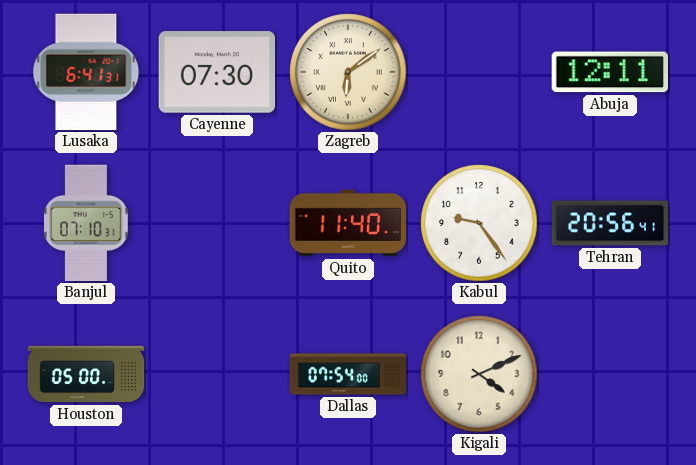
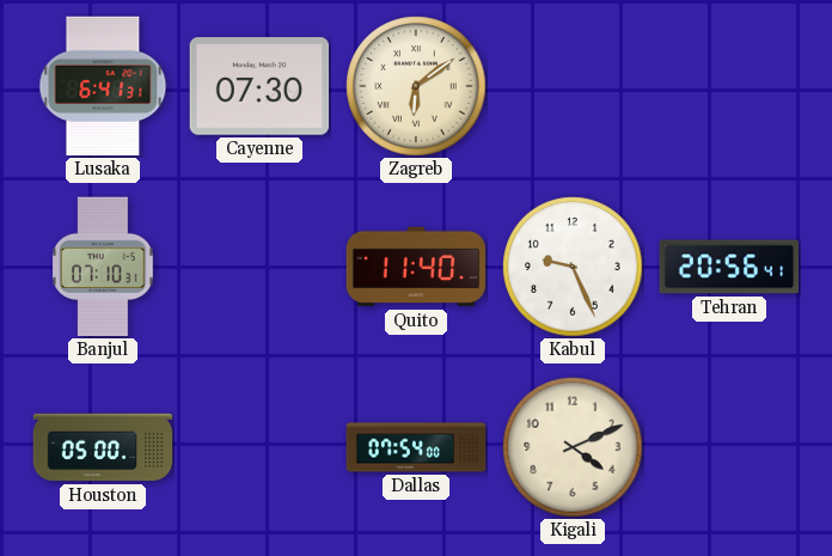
Abuja: 12:11 -> none
Kabul: 9:24 -> 9:26
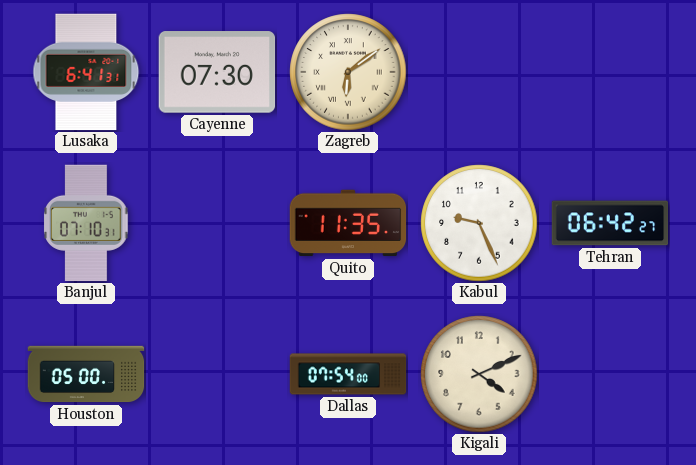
Quito: 11:40 -> 11:35
Tehran: 20:56 -> 06:42
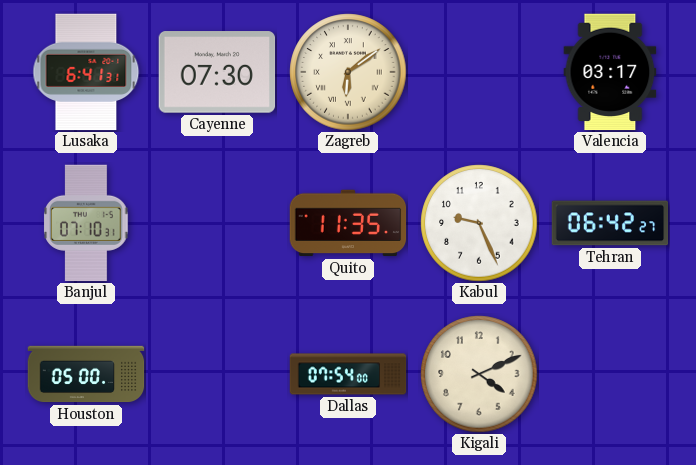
Valencia: none -> 03:17
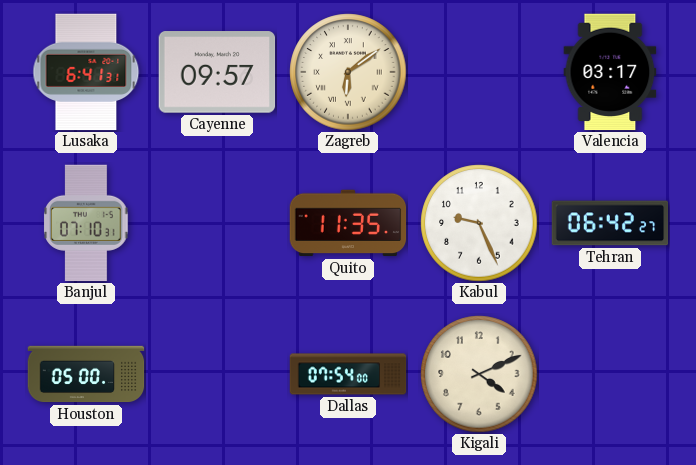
Cayenne: 07:30 -> 09:57
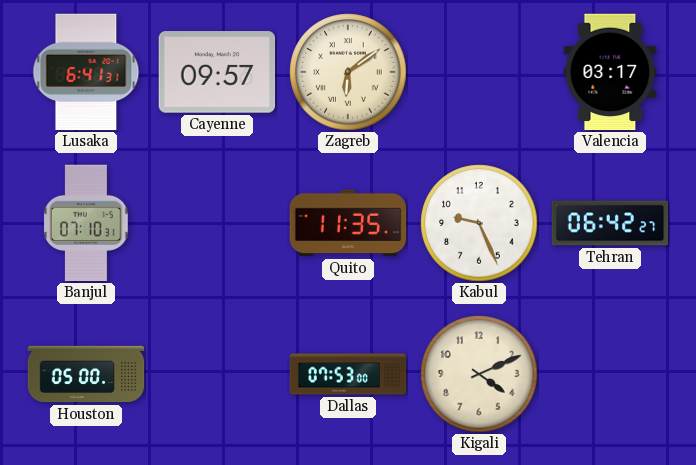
Dallas: 07:54 -> 07:53
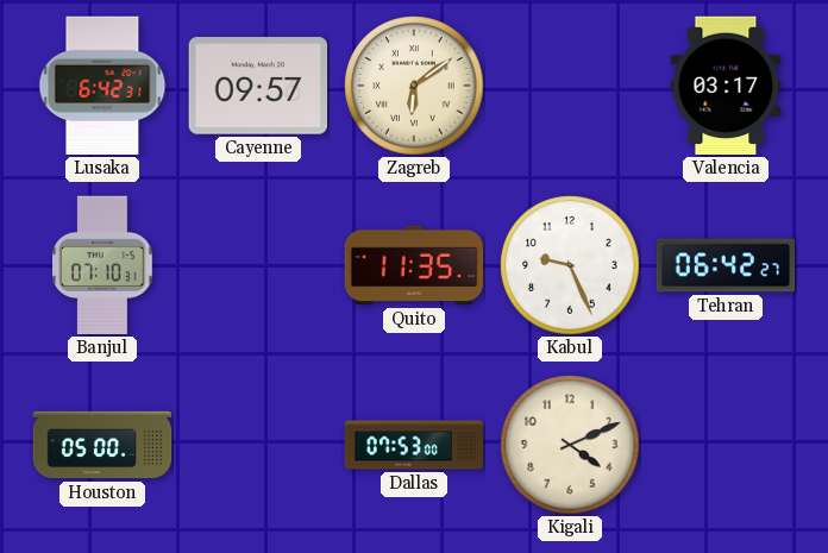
Lusaka: 6:41 -> 6:42
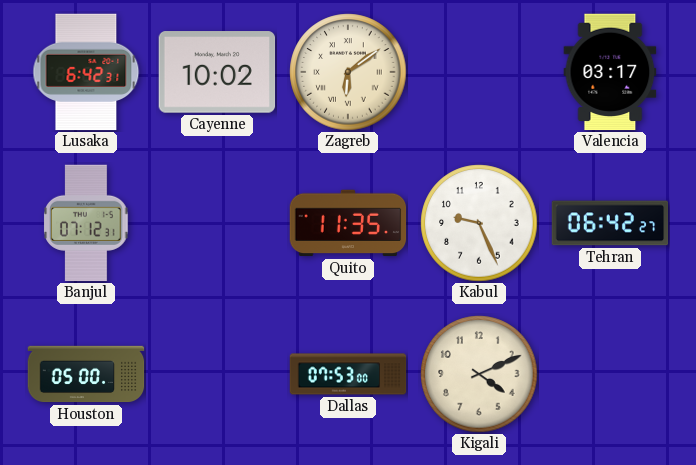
Cayenne: 09:57 -> 10:02
Banjul: 07:10 -> 07:12
